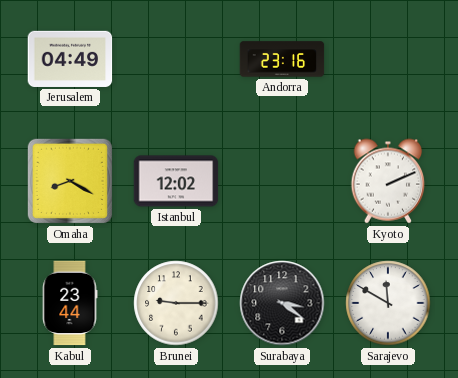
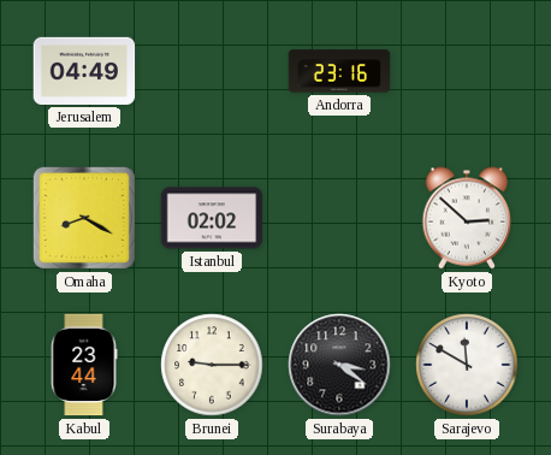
Istanbul: 12:02 -> 02:02
Kyoto: 2:11 -> 2:52
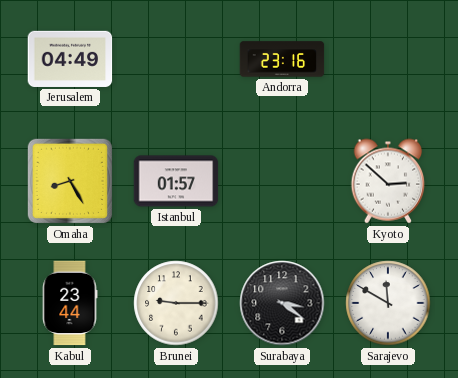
Omaha: 8:20 -> 8:25
Istanbul: 02:02 -> 01:57
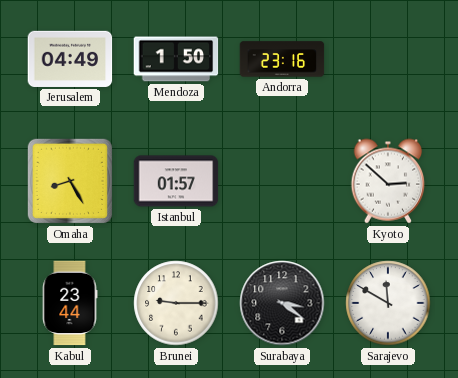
Mendoza: none -> 1:50
